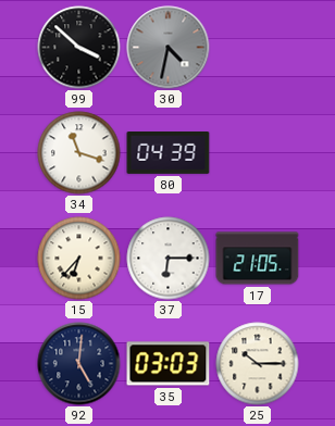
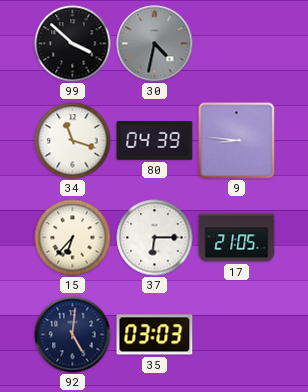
9: none -> 8:46
25: 10:15 -> none
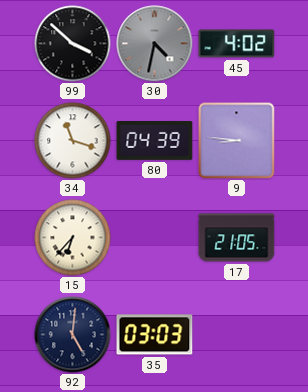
45: none -> 4:02
37: 6:15 -> none
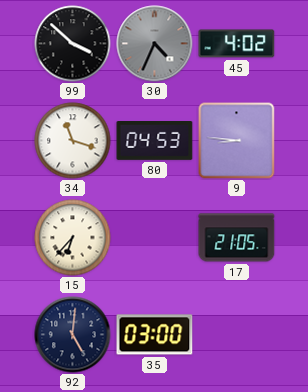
30: 4:32 -> 4:34
80: 04:39 -> 04:53
35: 03:03 -> 03:00
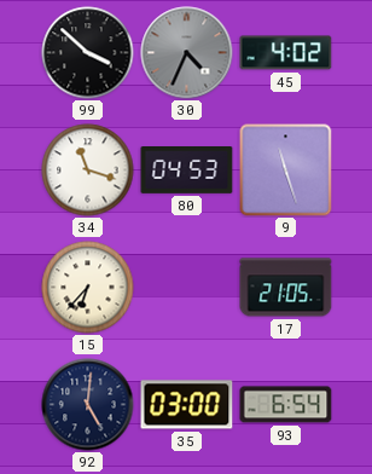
9: 8:46 -> 11:27
93: none -> 6:54
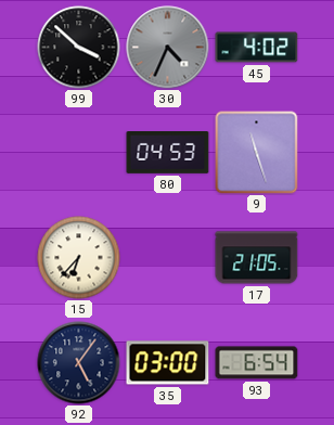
34: 11:18 -> none
92: 5:01 -> 5:06
